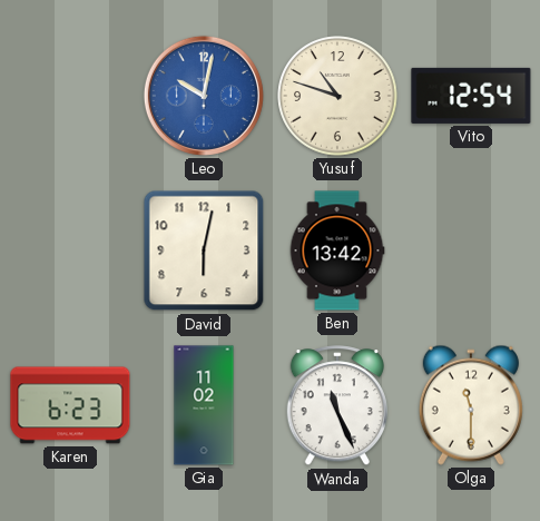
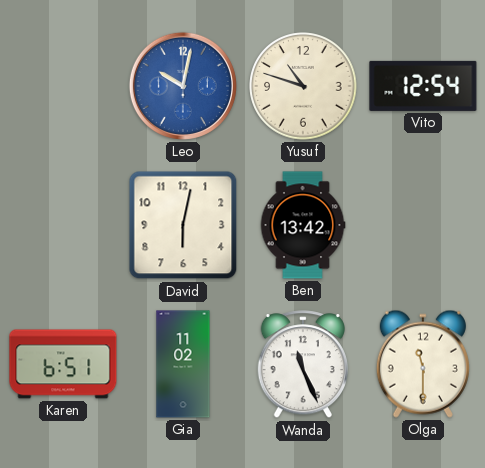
Karen: 6:23 -> 6:51
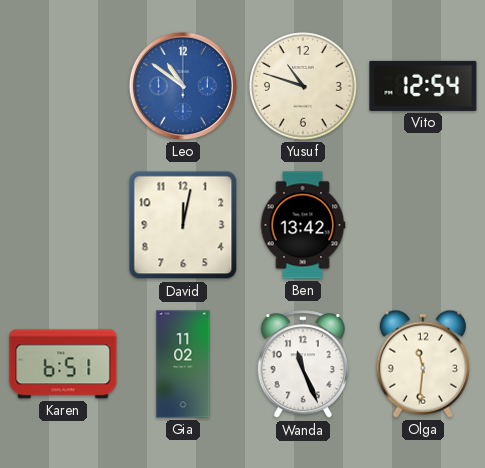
Leo: 10:02 -> 10:51
David: 6:02 -> 12:02
Olga: 11:30 -> 11:31
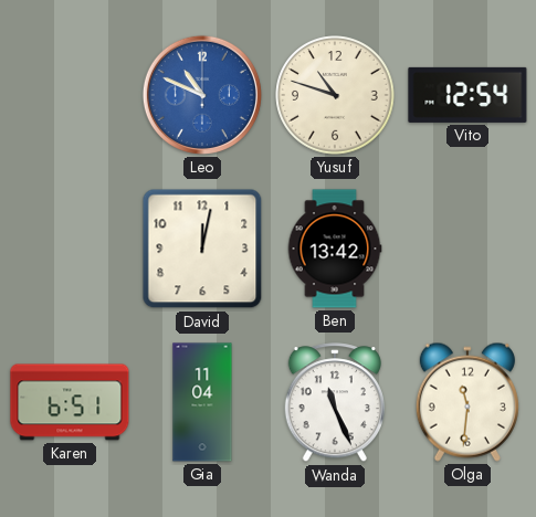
Leo: 10:51 -> 10:49
Gia: 11:02 -> 11:04
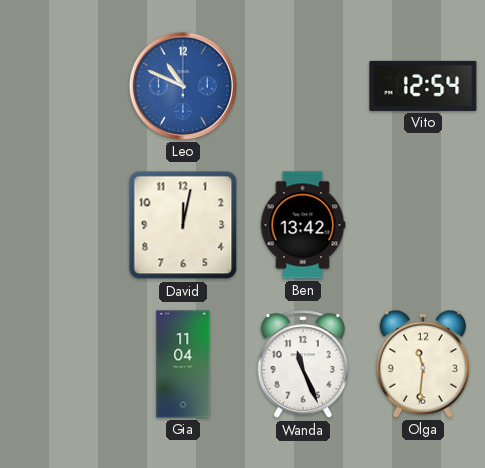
Yusuf: 10:48 -> none
Karen: 6:51 -> none
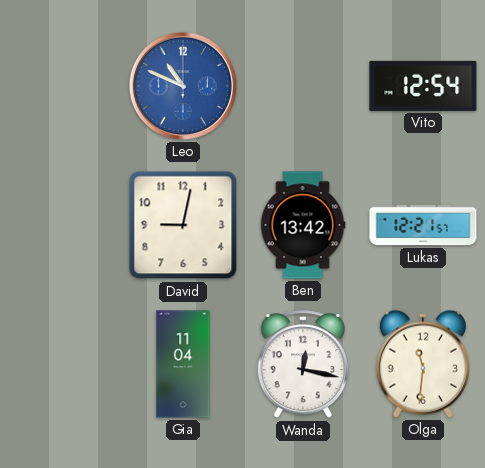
David: 12:02 -> 9:02
Lukas: none -> 12:21
Wanda: 11:26 -> 12:17
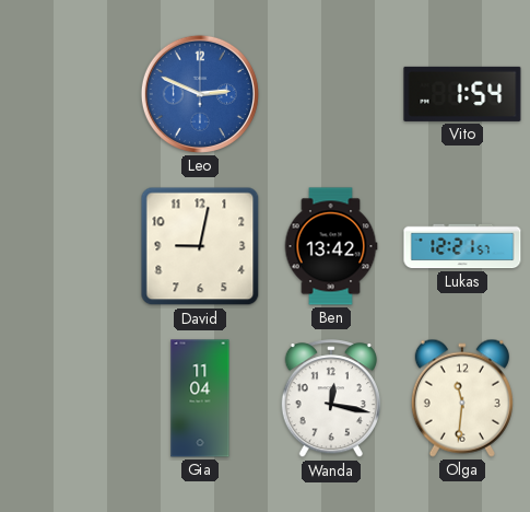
Leo: 10:49 -> 2:49
Vito: 12:54 -> 1:54
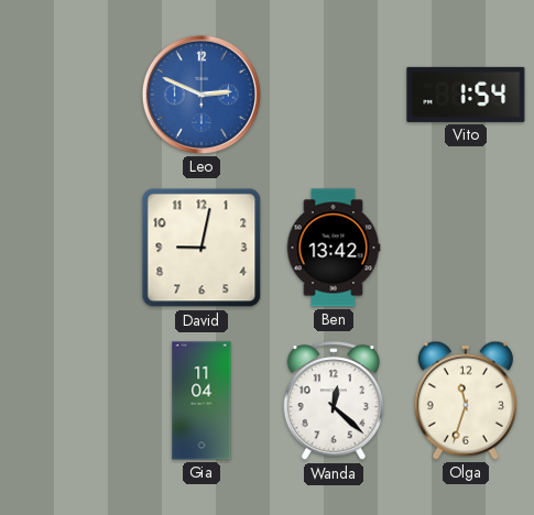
Lukas: 12:21 -> none
Wanda: 12:17 -> 12:22
Olga: 11:31 -> 11:33
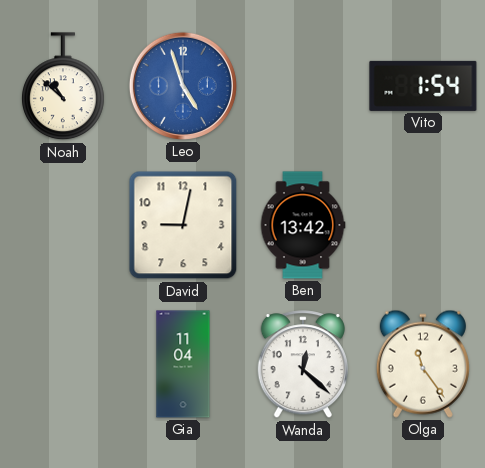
Noah: none -> 10:52
Leo: 2:49 -> 4:57
Olga: 11:33 -> 11:24
